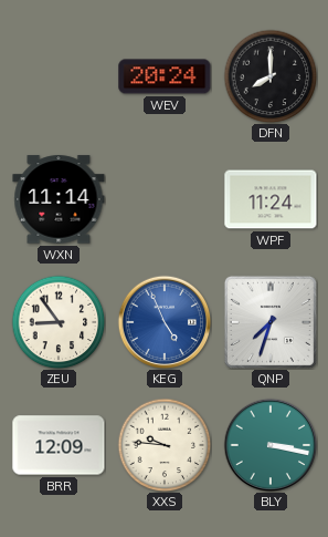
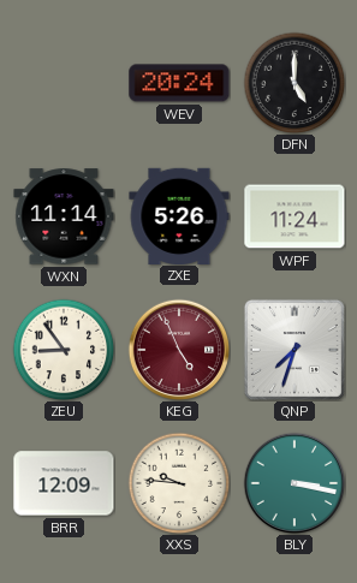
DFN: 8:00 -> 5:00
ZXE: none -> 5:26
KEG dial: blue -> burgundy
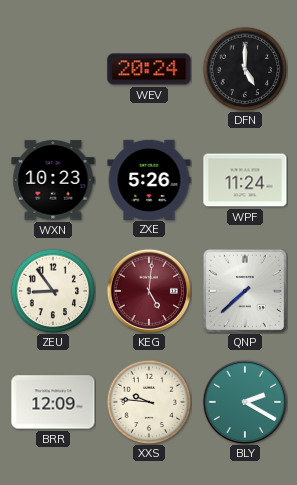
WXN: 11:14 -> 10:23
KEG: 4:56 -> 5:01
QNP: 7:33 -> 7:38
BLY: 3:17 -> 2:20
